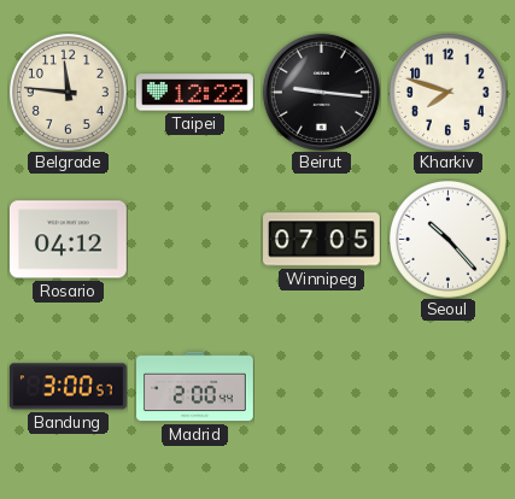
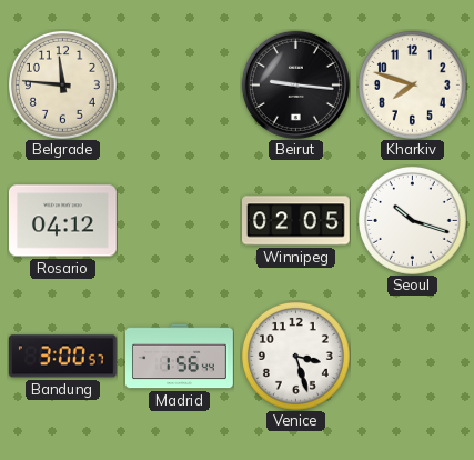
Taipei: 12:22 -> none
Winnipeg: 07:05 -> 02:05
Seoul: 10:23 -> 10:18
Madrid: 2:00 -> 1:56
Venice: none -> 3:27
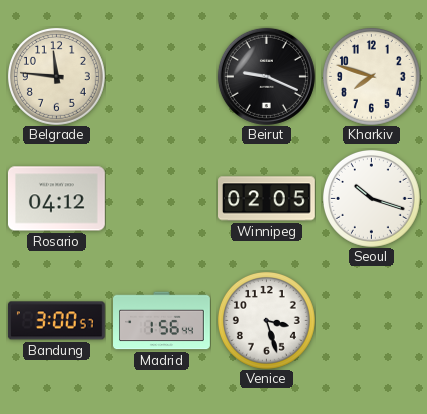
Beirut: 9:16 -> 9:19
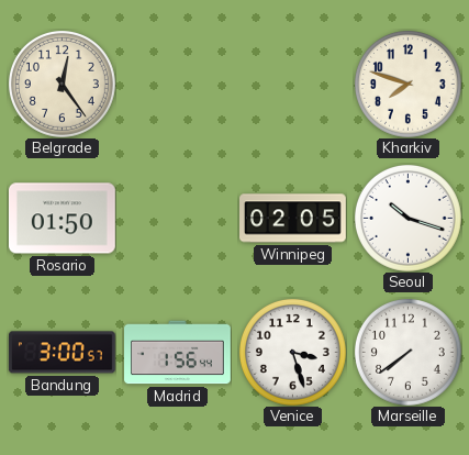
Belgrade: 11:46 -> 12:24
Beirut: 9:19 -> none
Rosario: 04:12 -> 01:50
Marseille: none -> 7:39
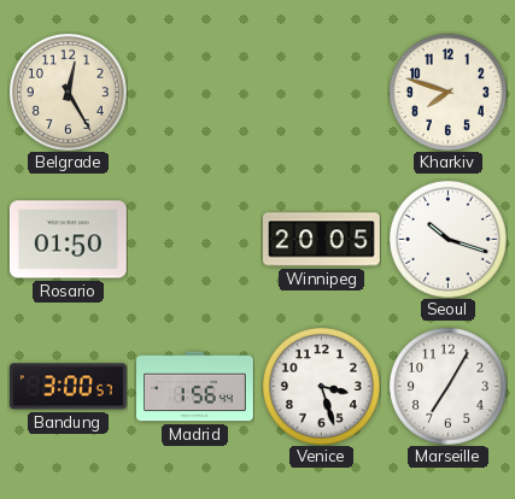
Belgrade: 12:24 -> 12:25
Winnipeg: 02:05 -> 20:05
Marseille: 7:39 -> 7:05
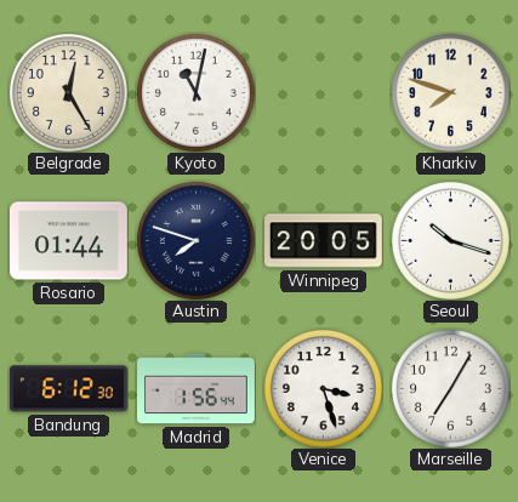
Kyoto: none -> 11:02
Rosario: 01:50 -> 01:44
Austin: none -> 7:48
Bandung: 3:00 -> 6:12
